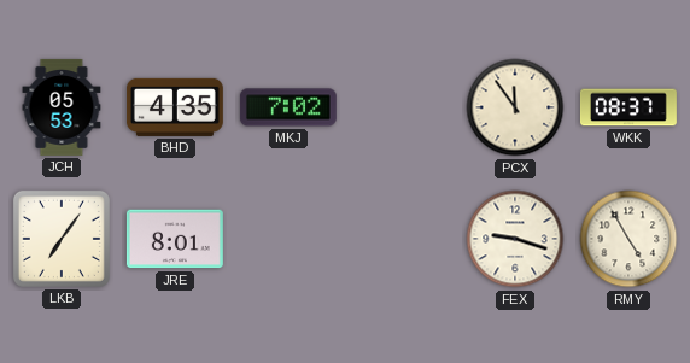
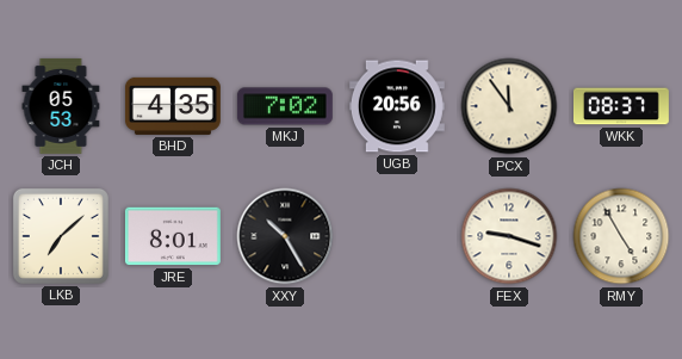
UGB: none -> 20:56
LKB: 7:06 -> 7:08
XXY: none -> 10:25
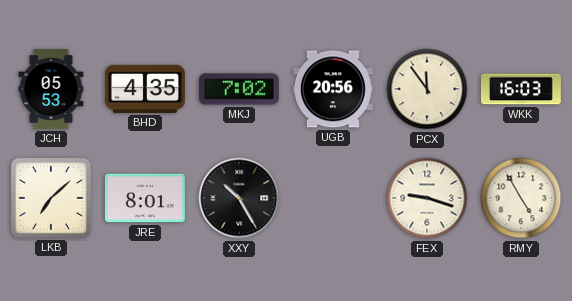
WKK: 08:37 -> 16:03
